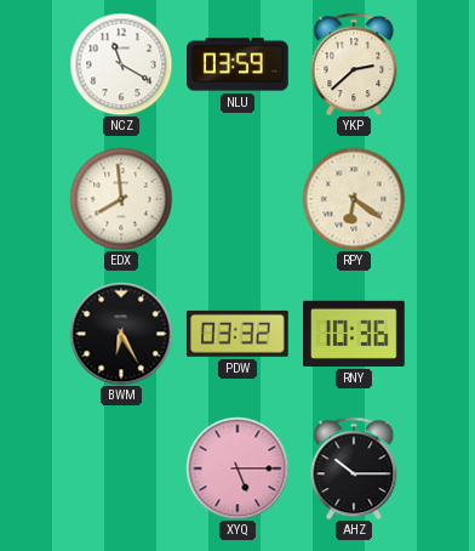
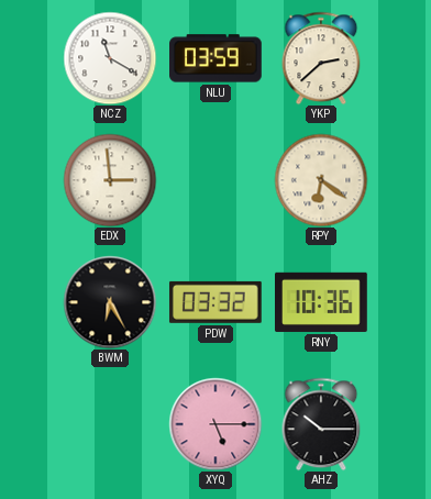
EDX: 7:59 -> 2:59
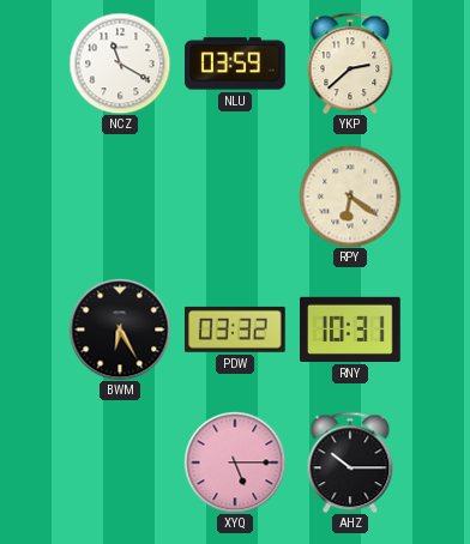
EDX: 2:59 -> none
RNY: 10:36 -> 10:31
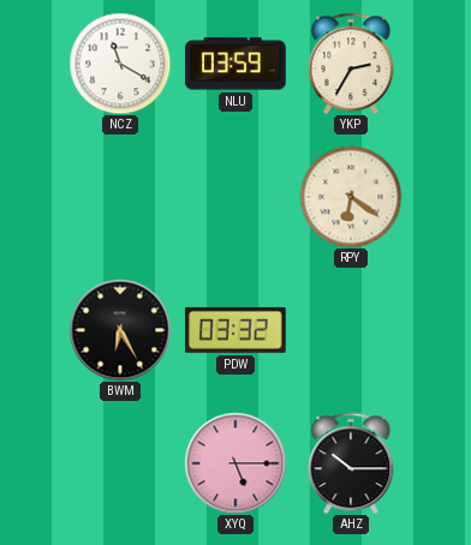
YKP: 2:38 -> 2:35
RNY: 10:31 -> none
